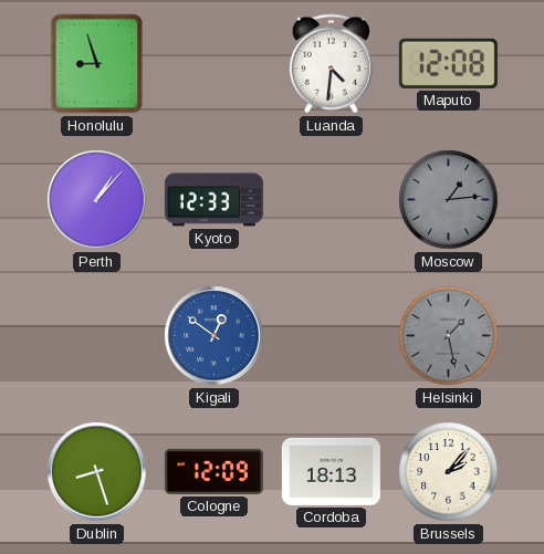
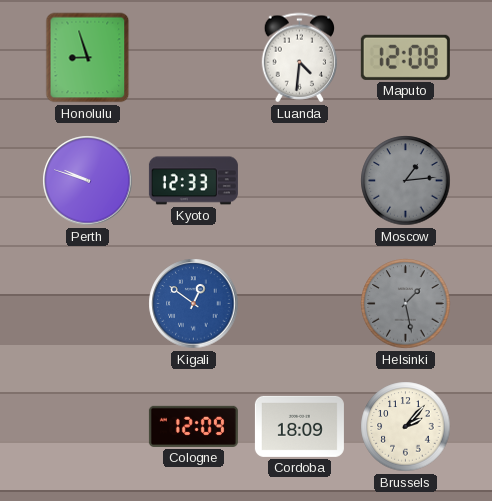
Perth: 1:07 -> 9:48
Dublin: 8:27 -> none
Cordoba: 18:13 -> 18:09
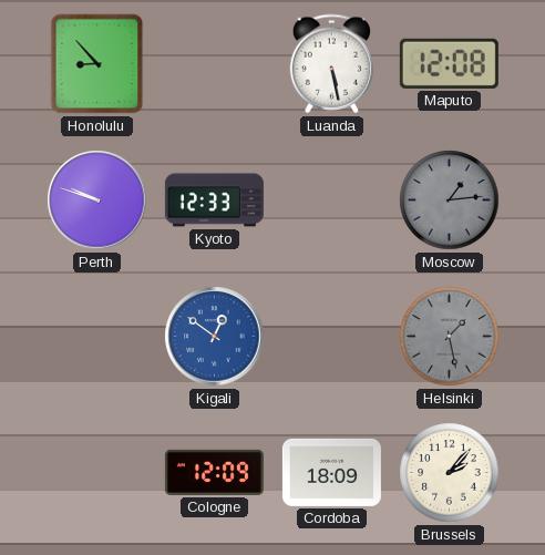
Honolulu: 8:57 -> 8:53
Luanda: 4:31 -> 5:28
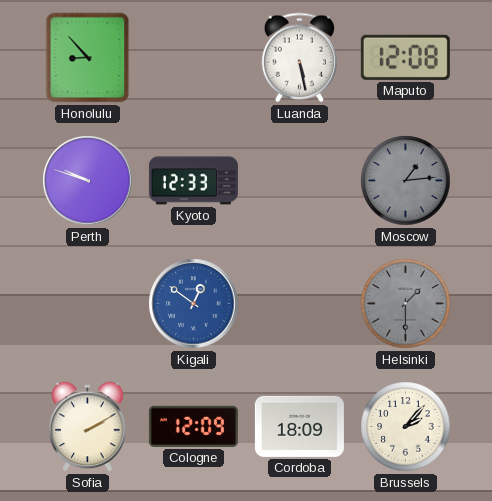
Helsinki: 1:28 -> 1:30
Sofia: none -> 2:10
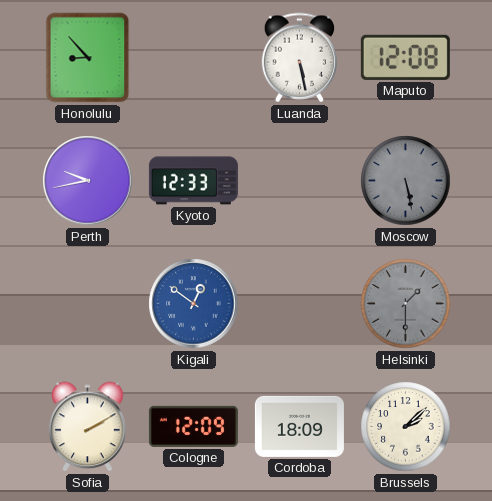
Perth: 9:48 -> 9:43
Moscow: 1:14 -> 5:28
Brussels: 2:07 -> 2:08
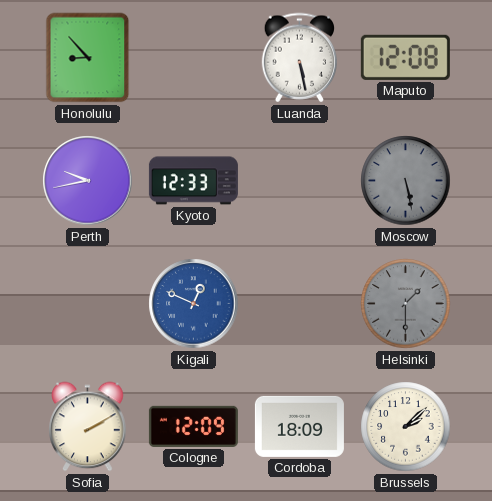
Kigali: 12:51 -> 12:49
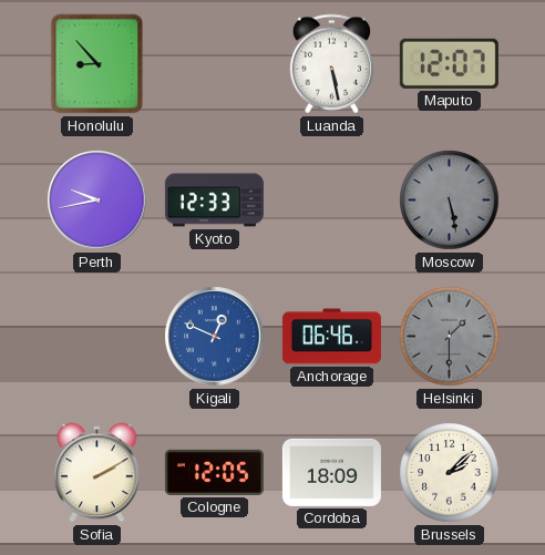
Maputo: 12:08 -> 12:07
Anchorage: none -> 06:46
Cologne: 12:09 -> 12:05
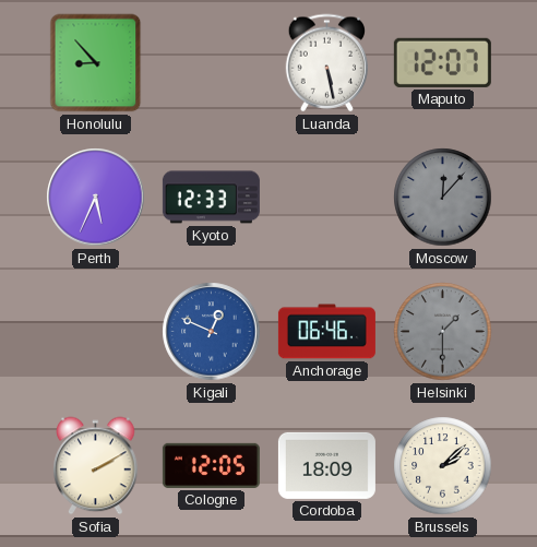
Perth: 9:43 -> 5:34
Moscow: 5:28 -> 12:07
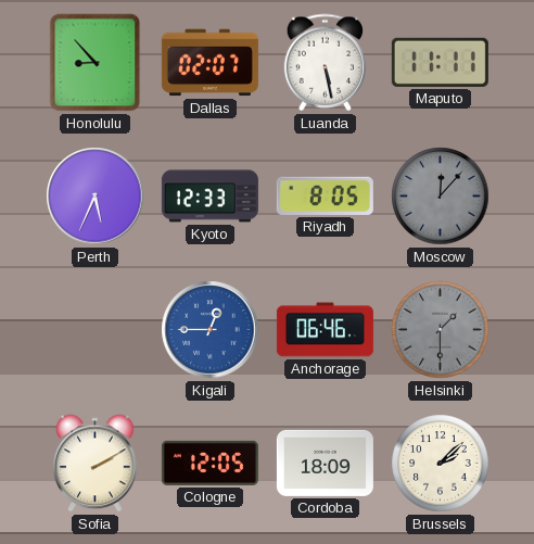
Dallas: none -> 02:07
Maputo: 12:07 -> 11:11
Riyadh: none -> 8:05
Kigali: 12:49 -> 12:45
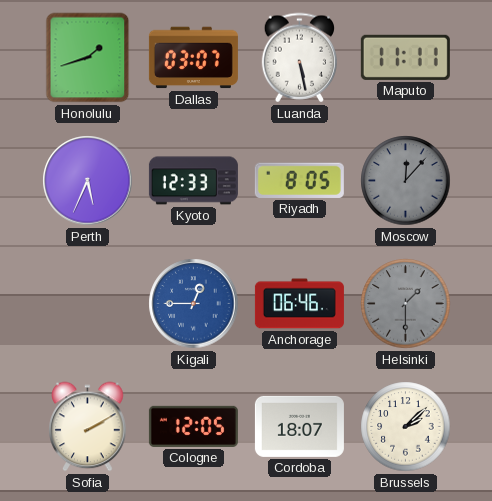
Honolulu: 8:53 -> 1:42
Dallas: 02:07 -> 03:07
Cordoba: 18:09 -> 18:07
